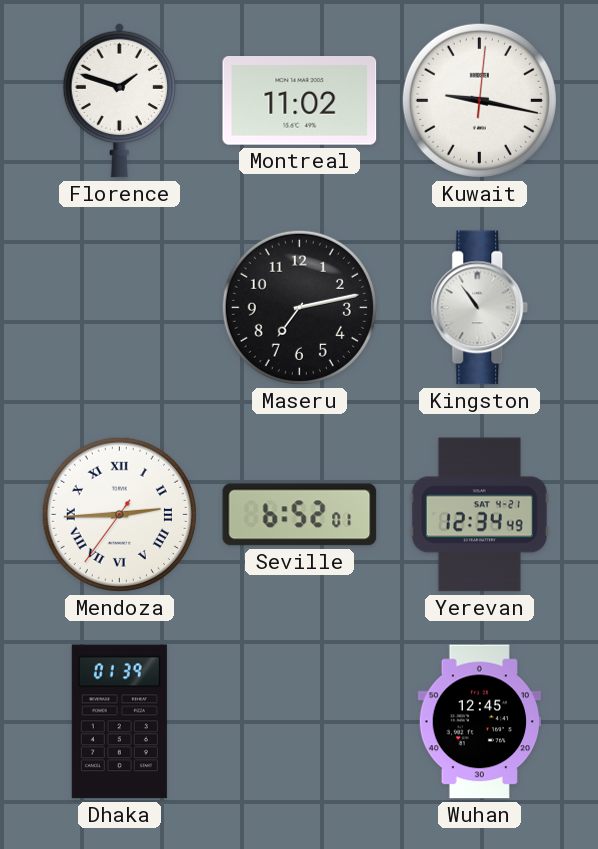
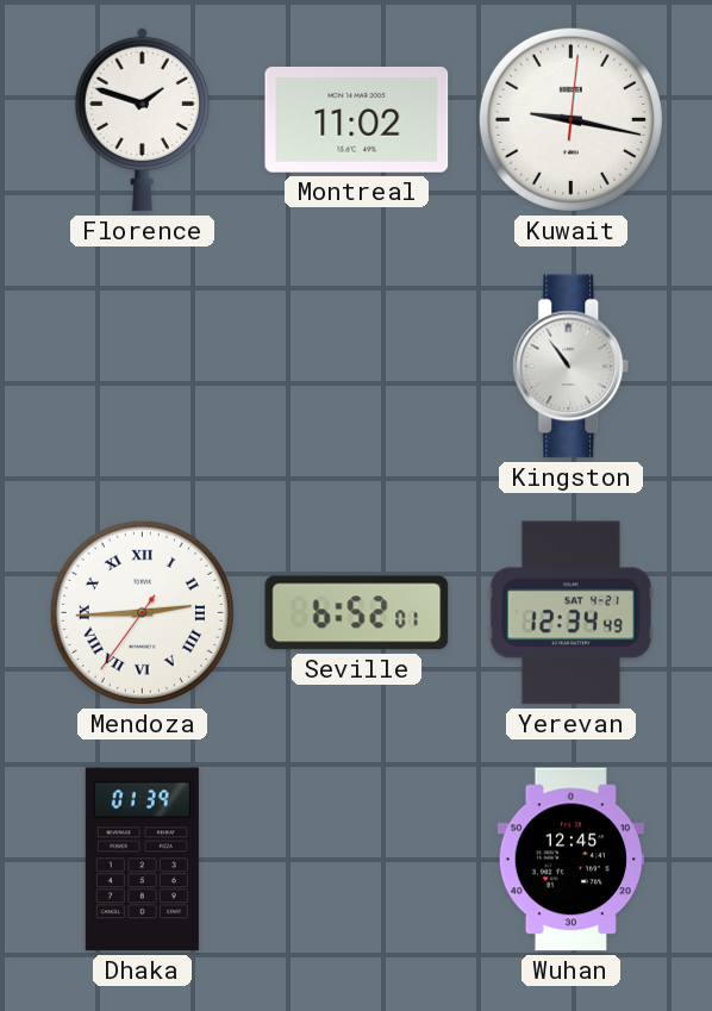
Maseru: 7:13 -> none
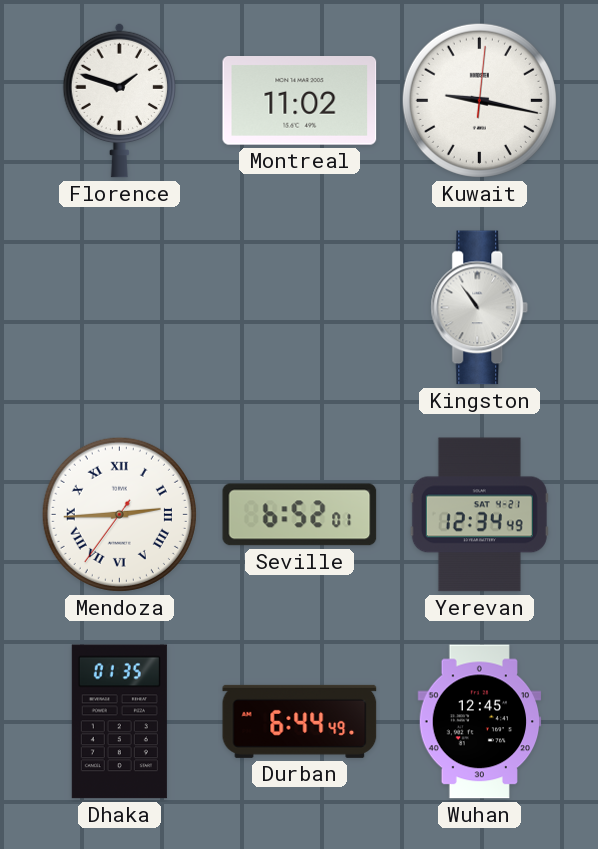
Dhaka: 01:39 -> 01:35
Durban: none -> 6:44
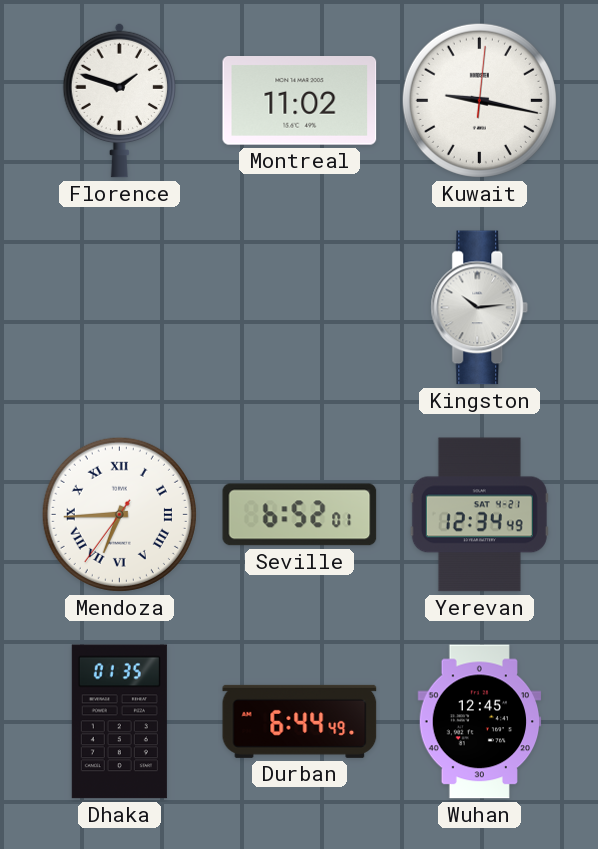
Kingston: 10:54 -> 10:14
Mendoza: 2:44 -> 6:44
